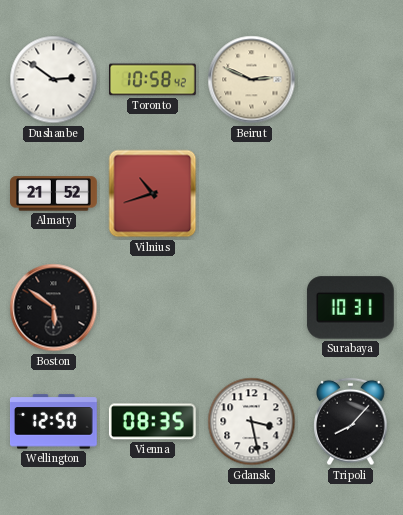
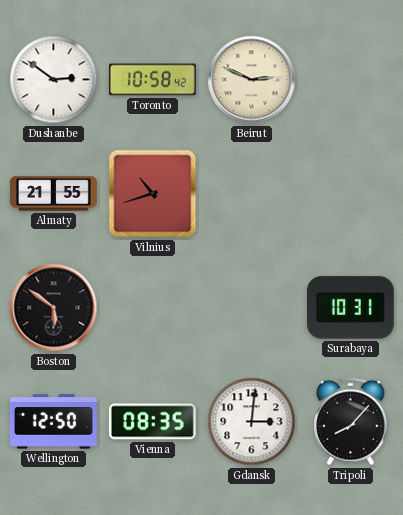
Almaty: 21:52 -> 21:55
Gdansk: 3:28 -> 3:01
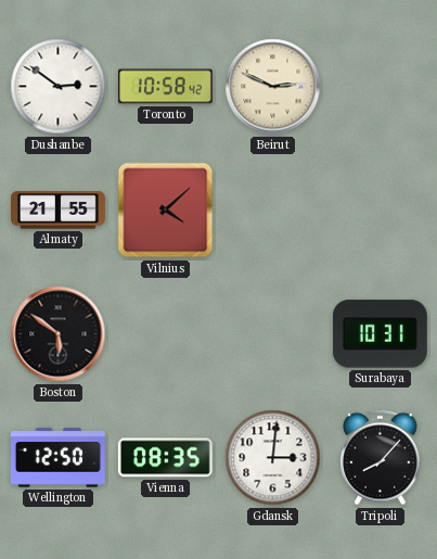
Vilnius: 10:42 -> 4:08
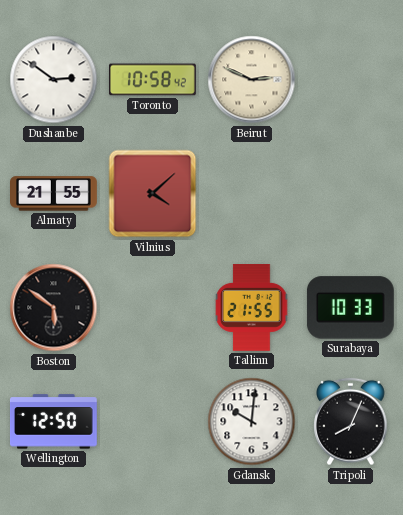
Tallinn: none -> 21:55
Surabaya: 10:31 -> 10:33
Vienna: 08:35 -> none
Gdansk: 3:01 -> 10:01
Tripoli: 8:07 -> 8:04
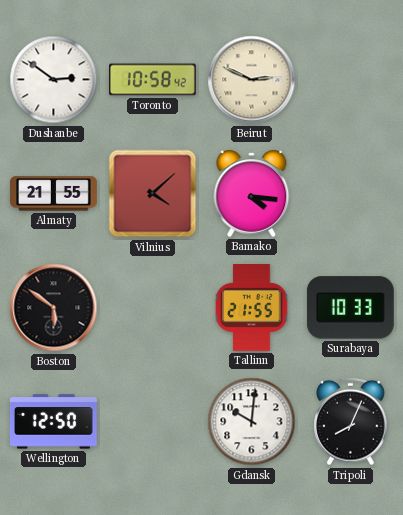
Bamako: none -> 4:16
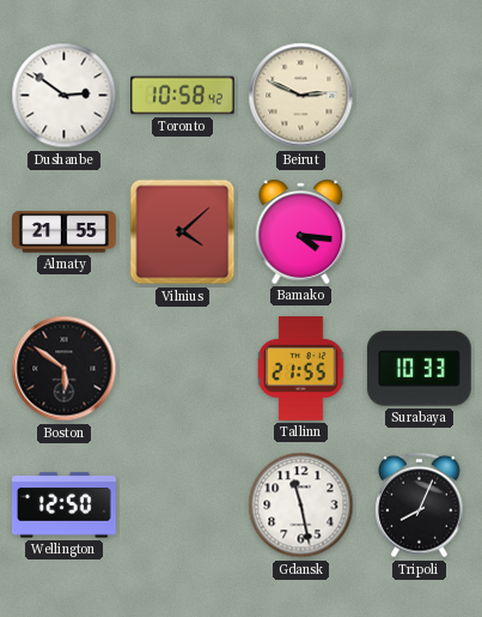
Gdansk: 10:01 -> 11:28
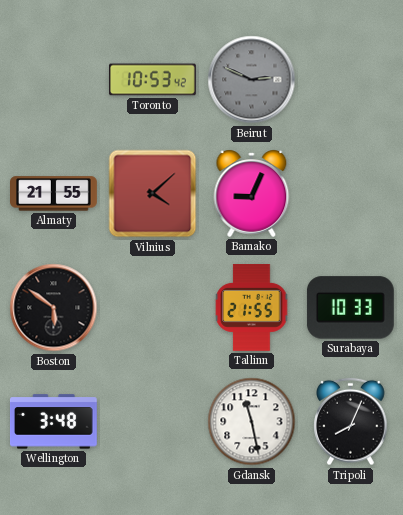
Dushanbe: 2:51 -> none
Toronto: 10:58 -> 10:53
Beirut dial: cream -> grey
Bamako: 4:16 -> 9:04
Wellington: 12:50 -> 3:48
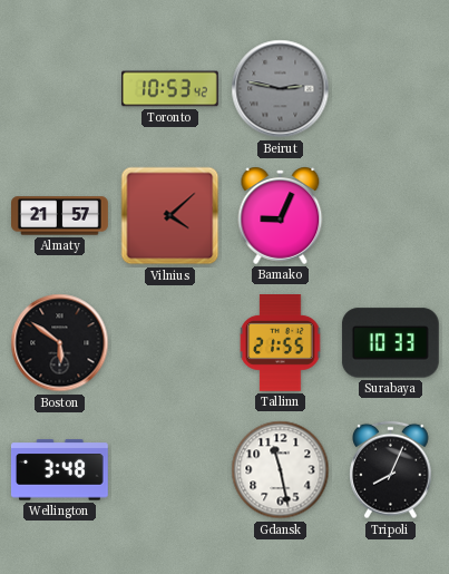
Beirut: 2:49 -> 2:47
Almaty: 21:55 -> 21:57
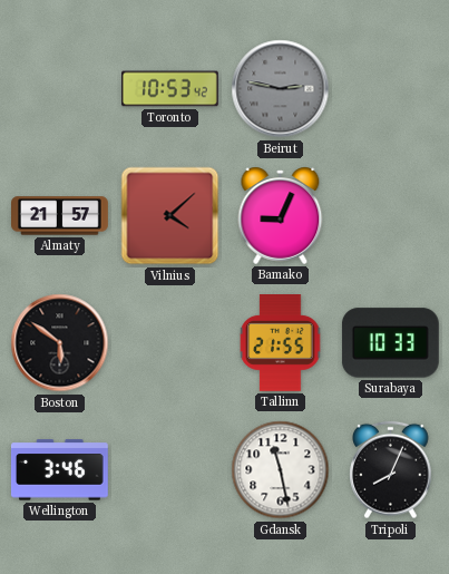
Wellington: 3:48 -> 3:46
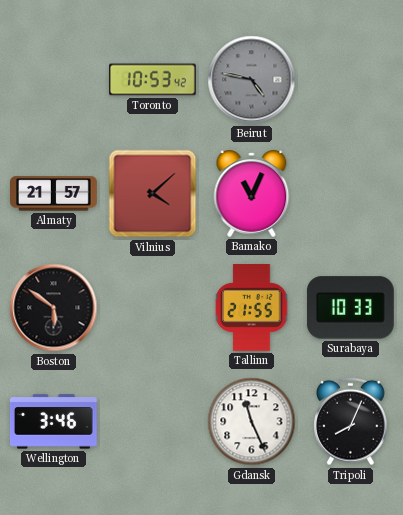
Beirut: 2:47 -> 4:47
Bamako: 9:04 -> 11:04
Gdansk: 11:28 -> 11:26
